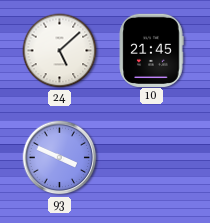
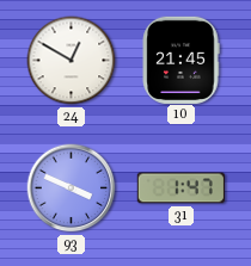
24: 5:08 -> 12:50
31: none -> 1:47
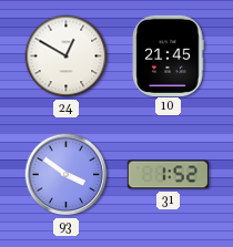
93: 3:49 -> 3:51
31: 1:47 -> 1:52
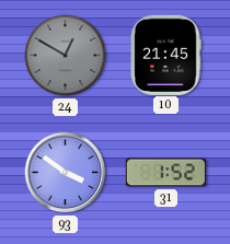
24 dial: white -> grey
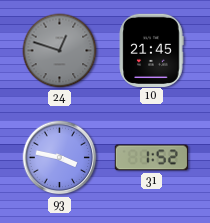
24: 12:50 -> 12:48
93: 3:51 -> 3:47
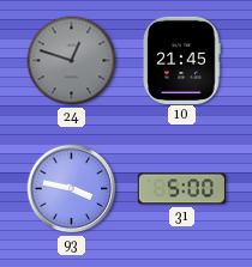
31: 1:52 -> 5:00
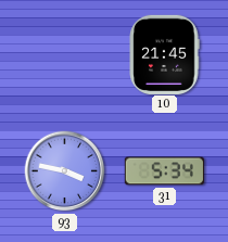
24: 12:48 -> none
31: 5:00 -> 5:34
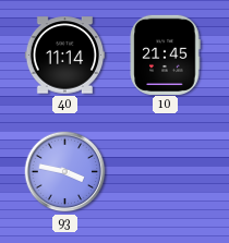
40: none -> 11:14
31: 5:34 -> none
